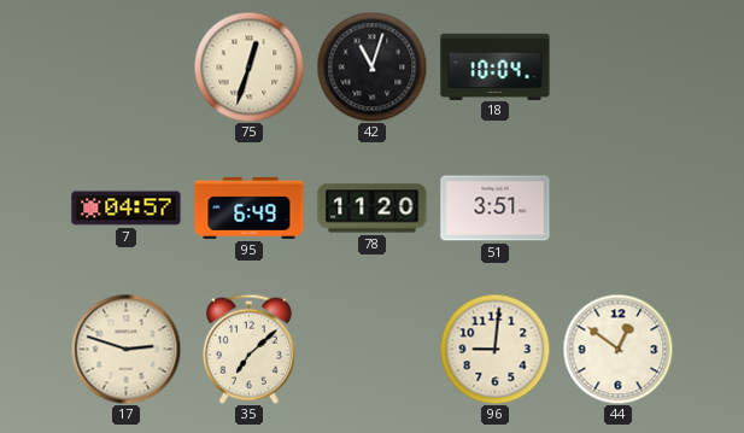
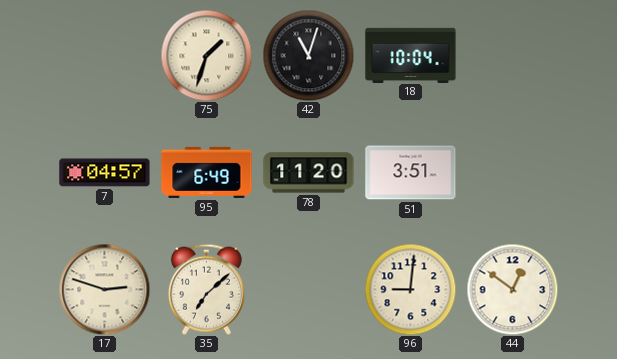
75: 12:33 -> 1:33
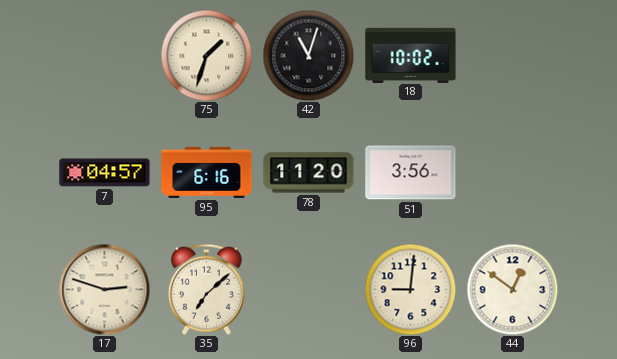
18: 10:04 -> 10:02
95: 6:49 -> 6:16
51: 3:51 -> 3:56
